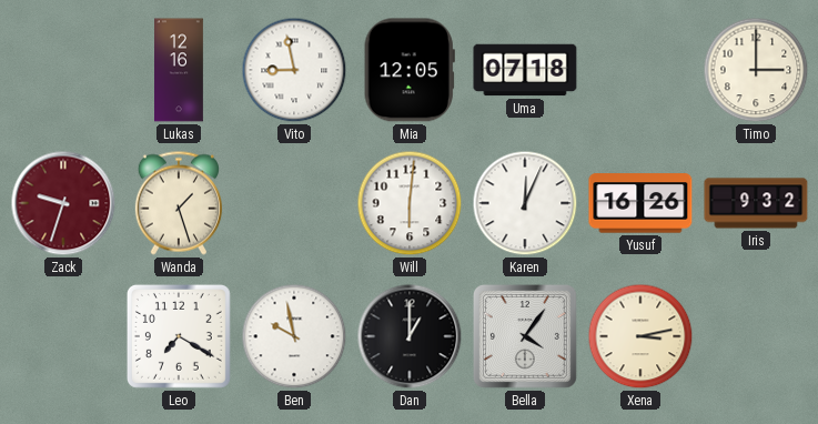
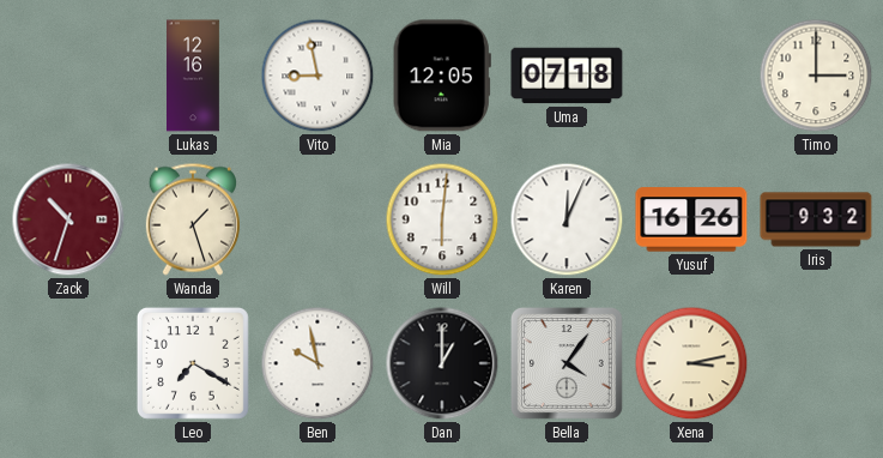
Zack: 9:33 -> 10:33
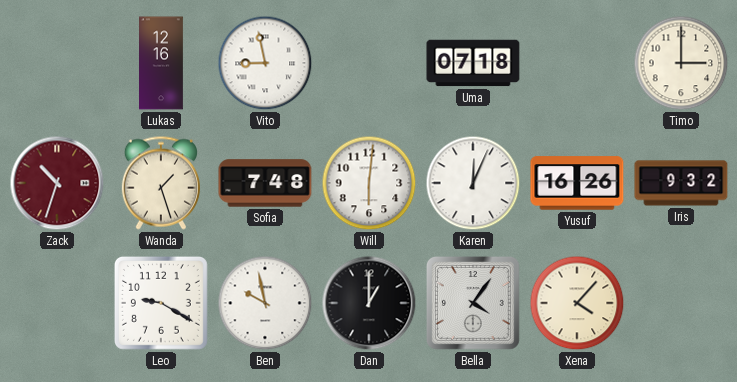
Mia: 12:05 -> none
Sofia: none -> 7:48
Leo: 7:20 -> 9:20
Xena: 3:13 -> 4:07
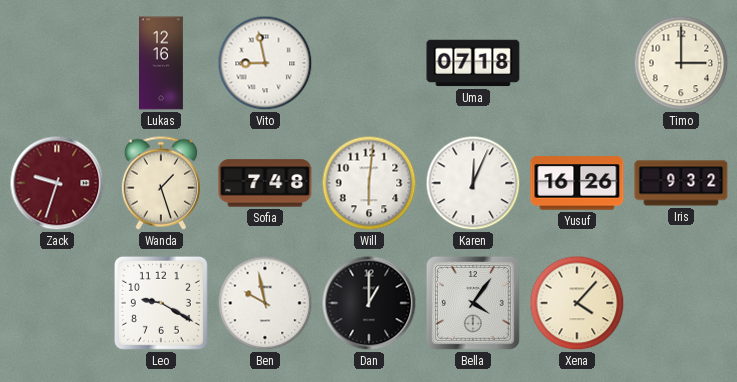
Zack: 10:33 -> 9:33
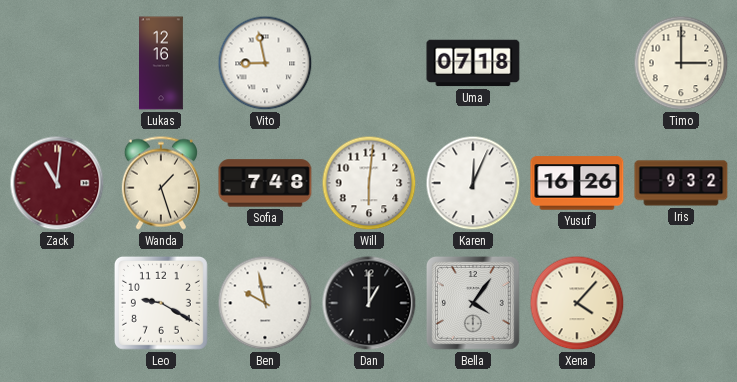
Zack: 9:33 -> 11:01
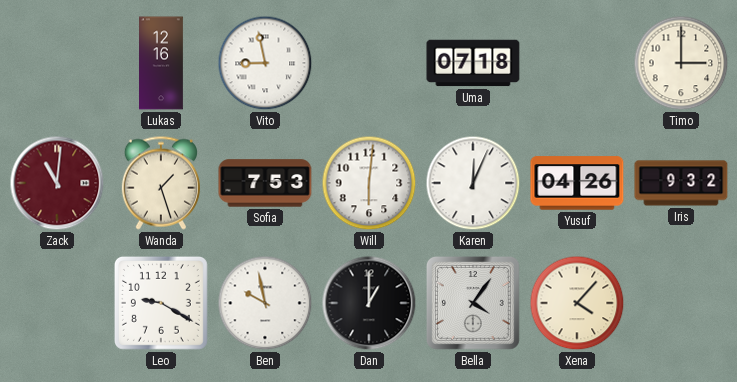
Sofia: 7:48 -> 7:53
Yusuf: 16:26 -> 04:26
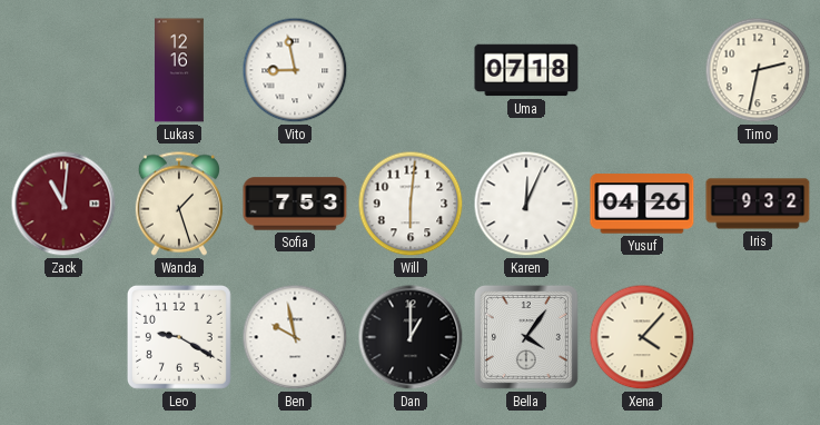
Timo: 3:00 -> 2:32
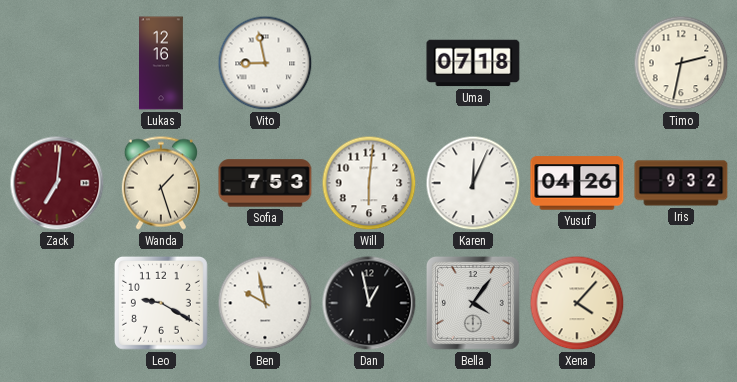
Zack: 11:01 -> 7:01
Dan: 1:00 -> 12:58
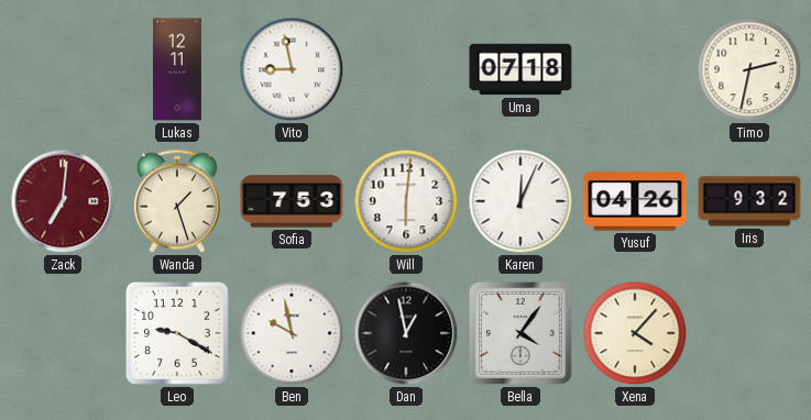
Lukas: 12:16 -> 12:11
